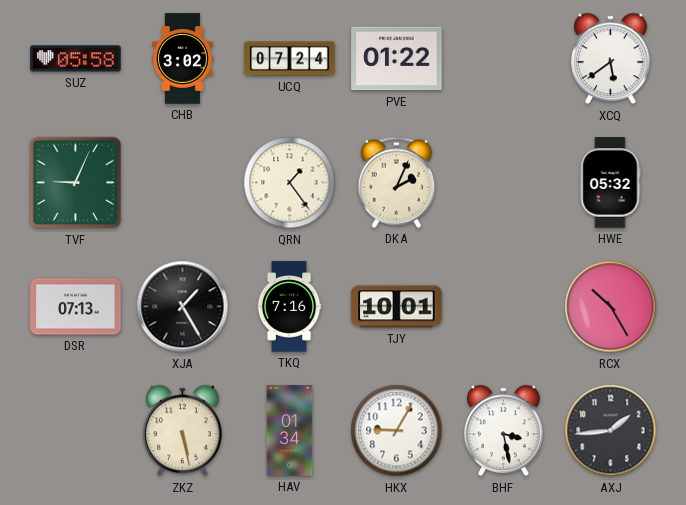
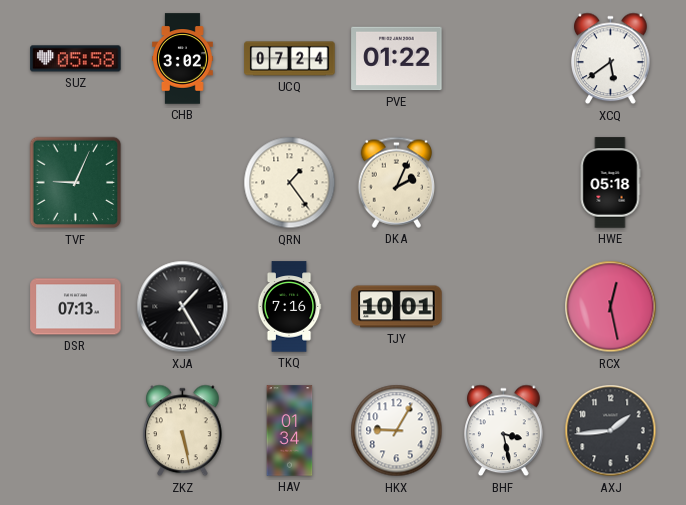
HWE: 05:32 -> 05:18
RCX: 10:25 -> 12:28
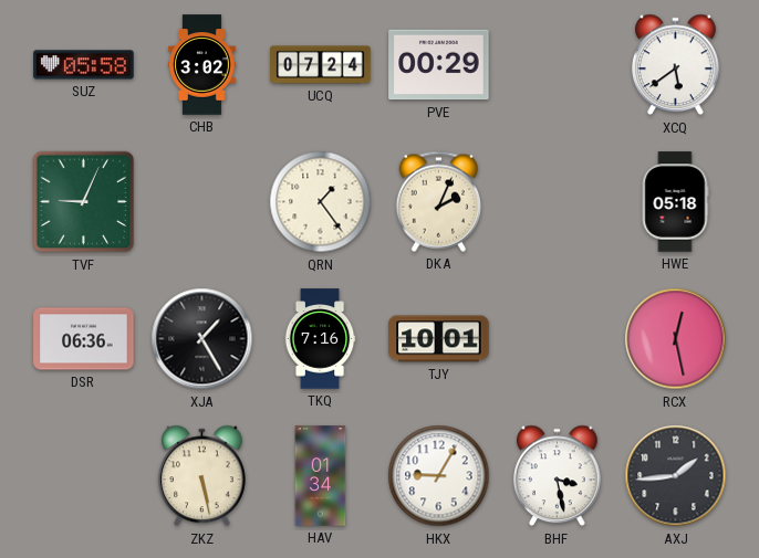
PVE: 01:22 -> 00:29
DSR: 07:13 -> 06:36
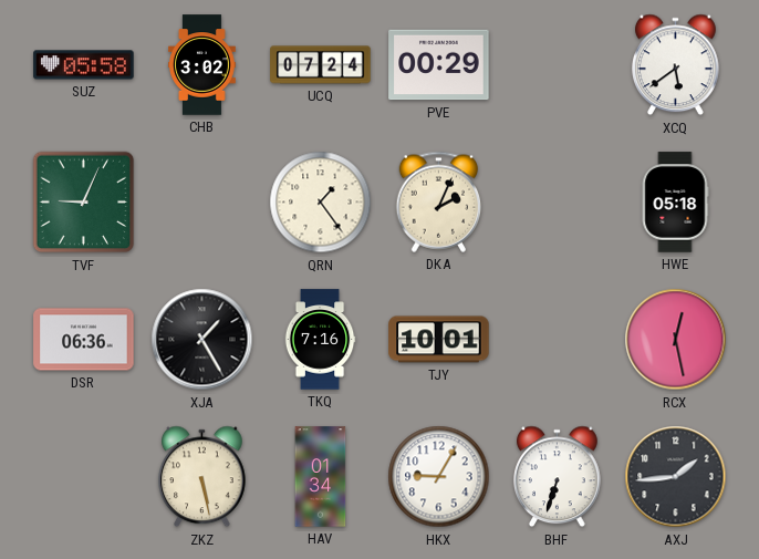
BHF: 3:28 -> 6:33
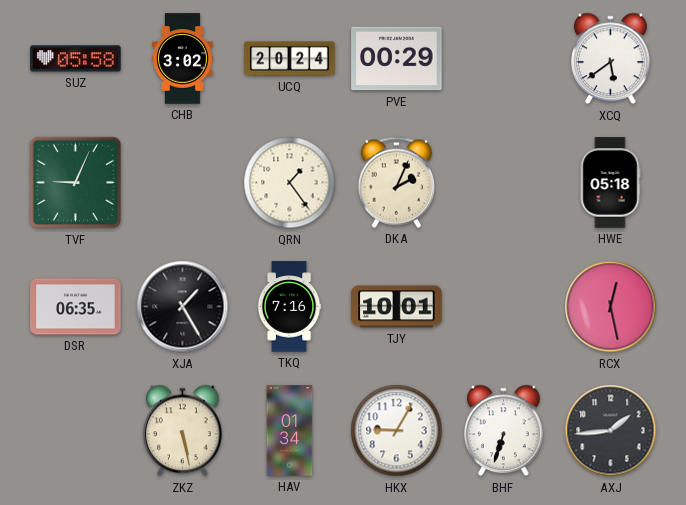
UCQ: 07:24 -> 20:24
DSR: 06:36 -> 06:35
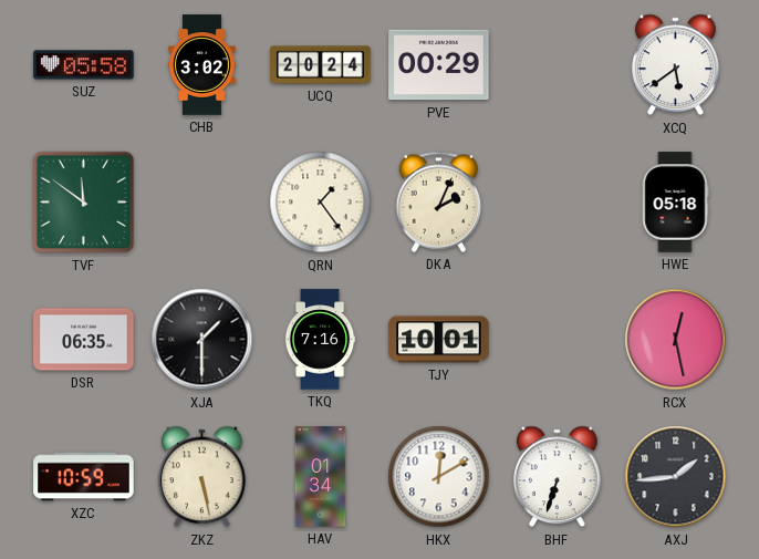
TVF: 9:04 -> 11:51
XJA: 1:25 -> 1:30
XZC: none -> 10:59
HKX: 9:05 -> 12:10
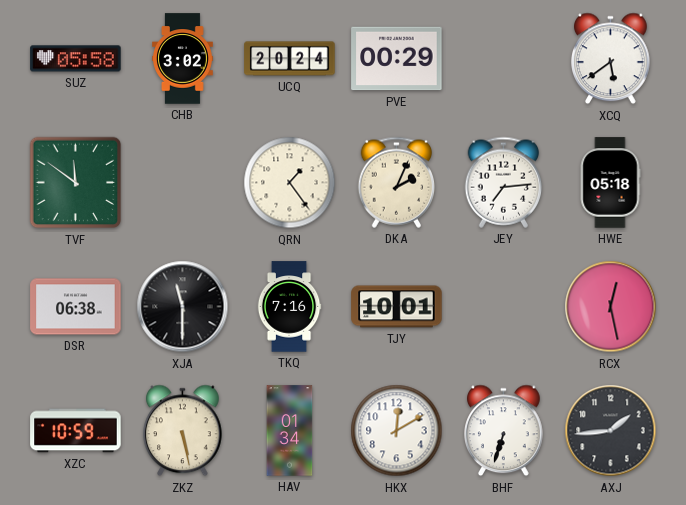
JEY: none -> 7:14
DSR: 06:35 -> 06:38
XJA: 1:30 -> 11:30
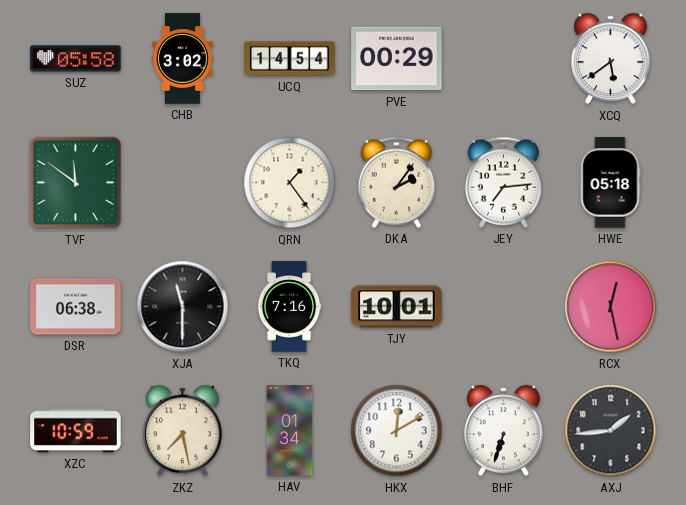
UCQ: 20:24 -> 14:54
DKA: 2:04 -> 2:06
ZKZ: 5:28 -> 7:28
